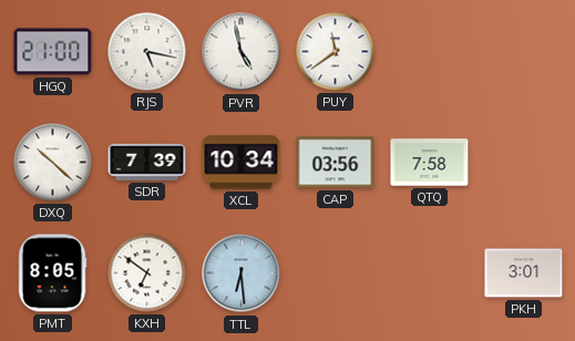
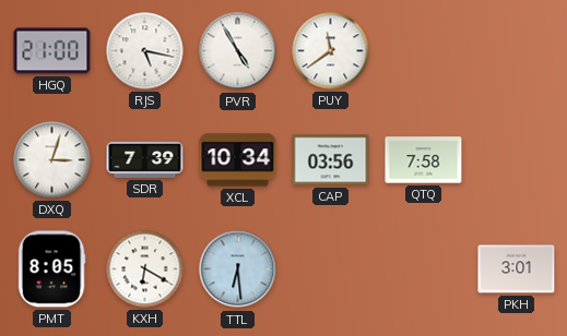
PVR: 4:58 -> 4:55
DXQ: 10:22 -> 3:03
KXH: 6:51 -> 6:20
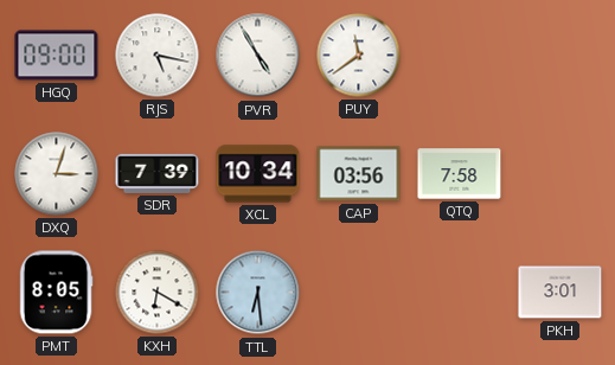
HGQ: 21:00 -> 09:00
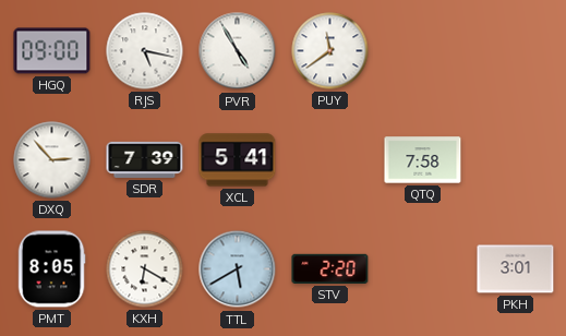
DXQ: 3:03 -> 2:53
XCL: 10:34 -> 5:41
CAP: 03:56 -> none
TTL: 6:29 -> 5:40
STV: none -> 2:20
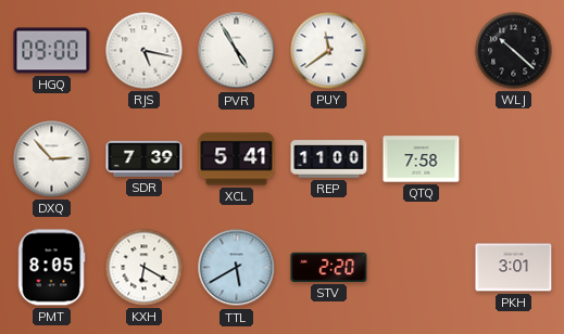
WLJ: none -> 10:22
REP: none -> 11:00
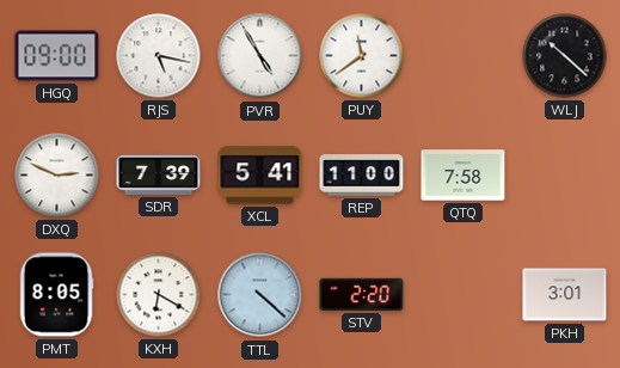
DXQ: 2:53 -> 2:49
TTL: 5:40 -> 4:22
